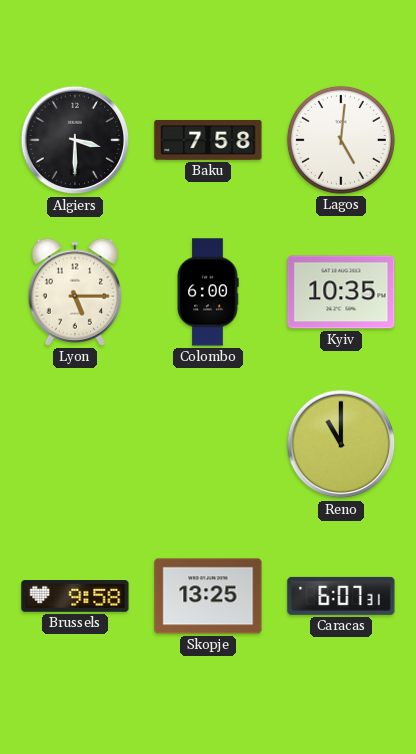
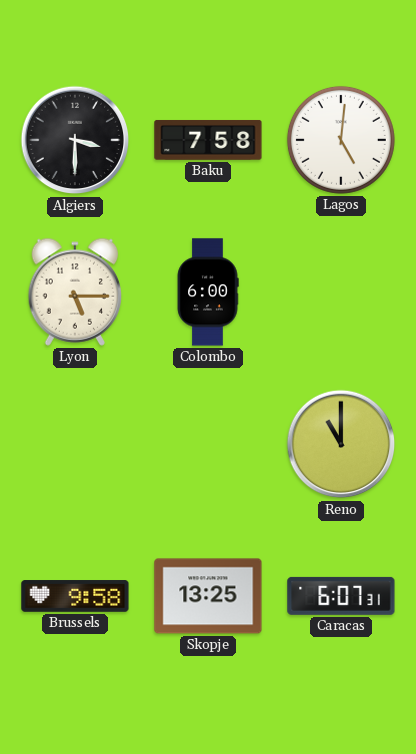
Kyiv: 10:35 -> none
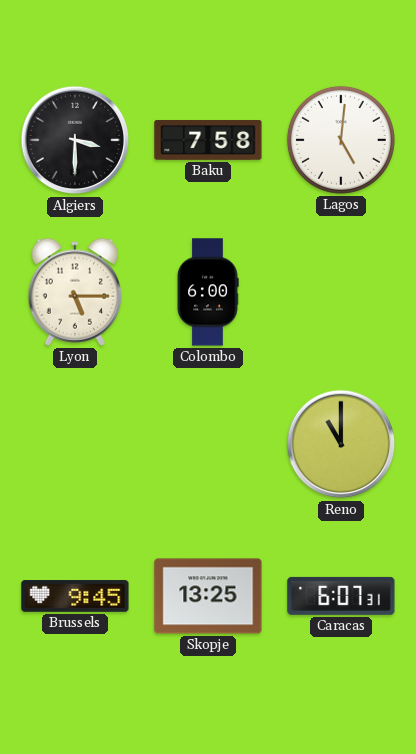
Brussels: 9:58 -> 9:45
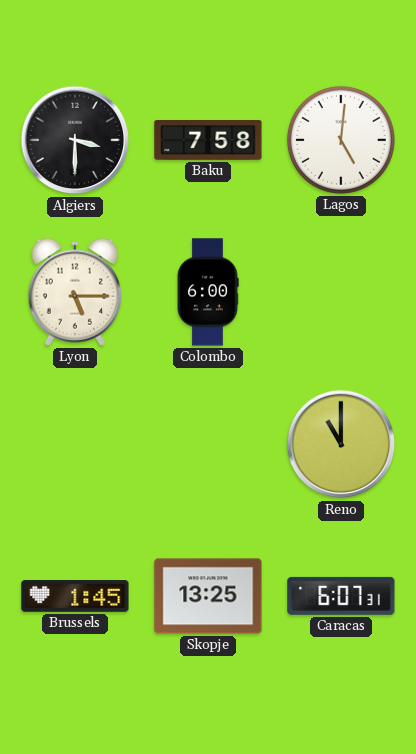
Brussels: 9:45 -> 1:45
